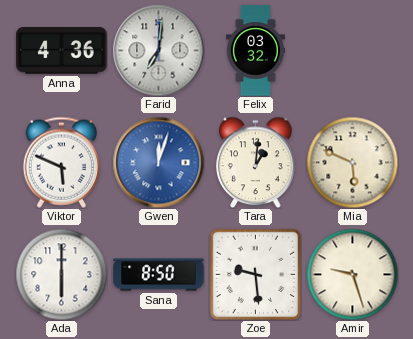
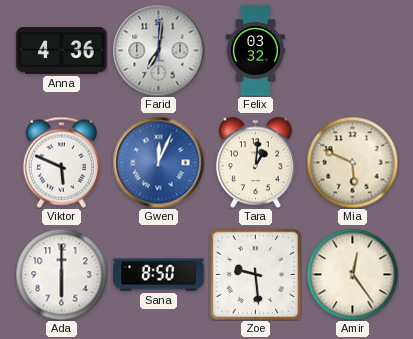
Gwen: 12:03 -> 12:04
Amir: 9:27 -> 12:24
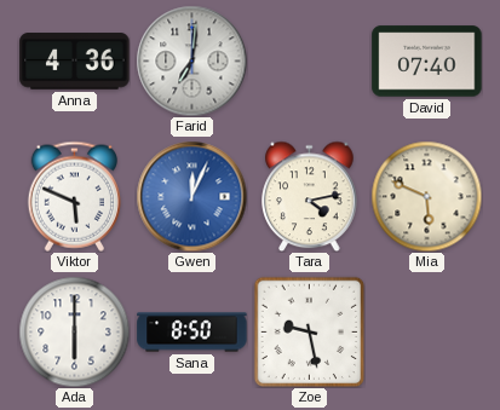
Felix: 03:32 -> none
David: none -> 07:40
Tara: 1:01 -> 4:13
Zoe: 9:29 -> 9:28
Amir: 12:24 -> none
